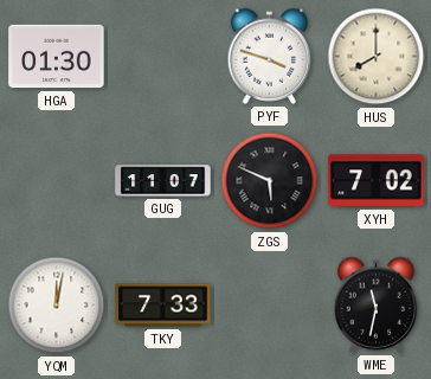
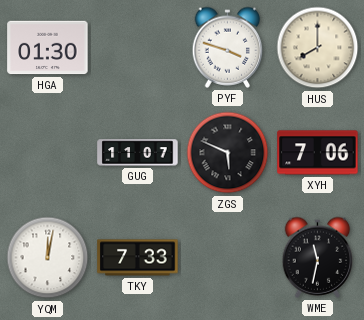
XYH: 7:02 -> 7:06
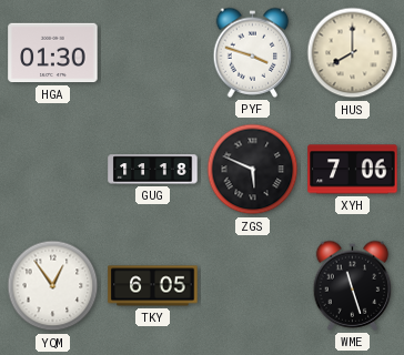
GUG: 11:07 -> 11:18
YQM: 12:02 -> 12:54
TKY: 7:33 -> 6:05
WME: 11:32 -> 11:27
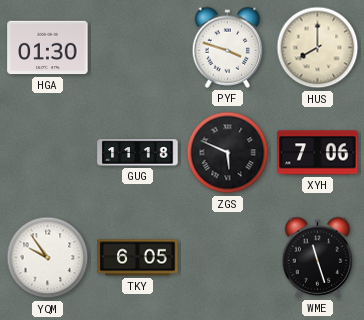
YQM: 12:54 -> 9:54
